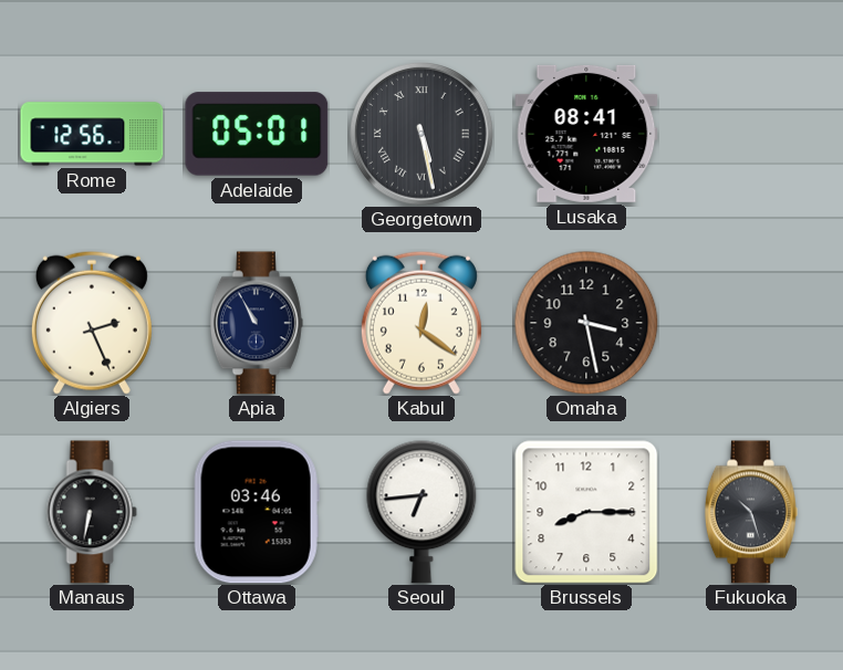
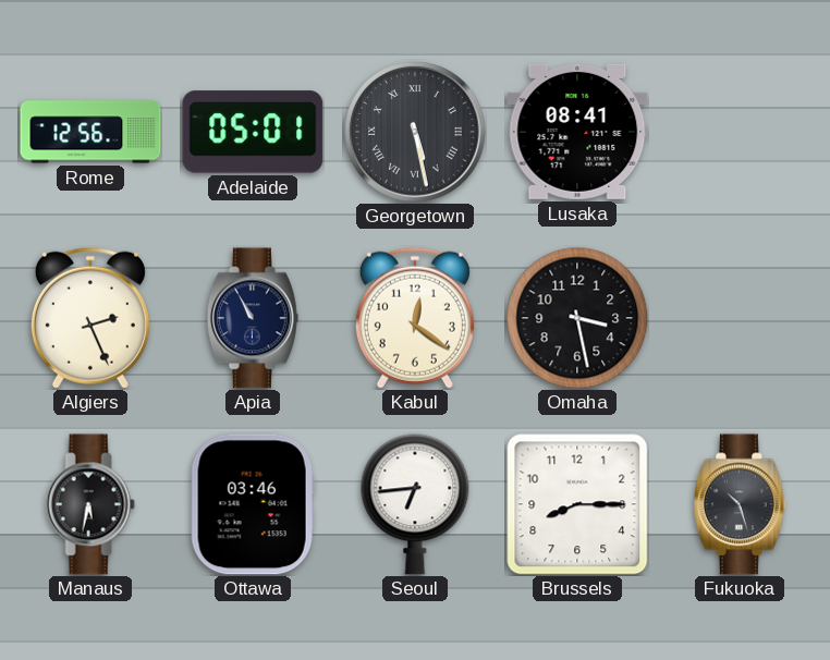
Manaus: 6:32 -> 5:32
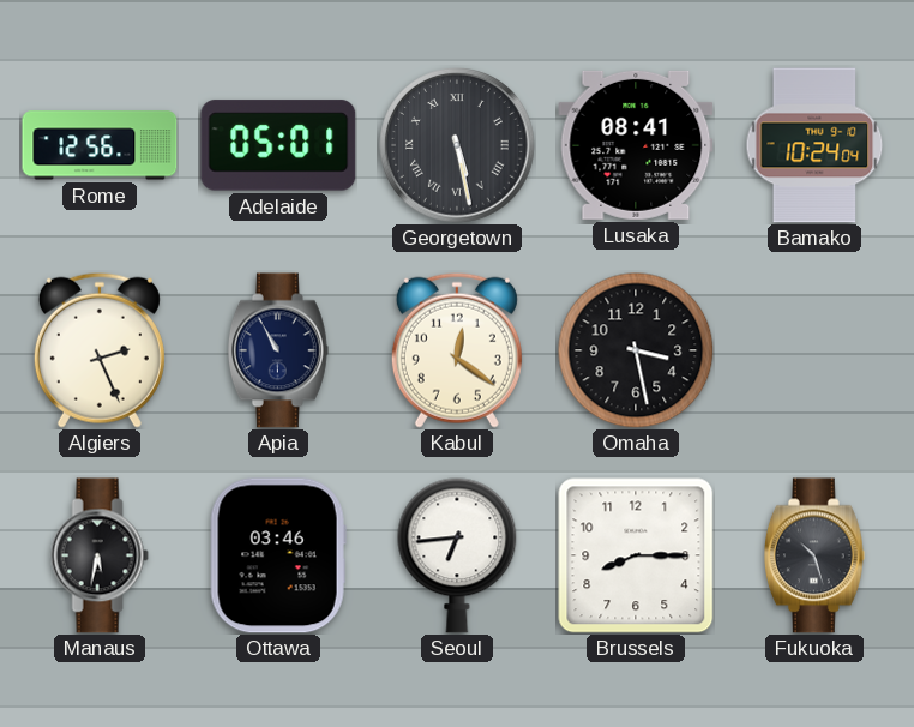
Bamako: none -> 10:24
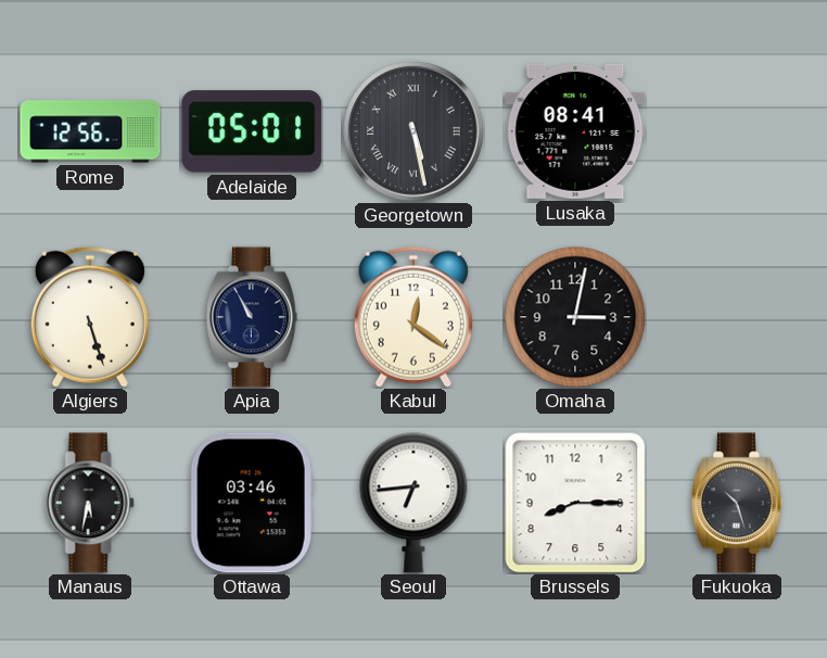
Bamako: 10:24 -> none
Algiers: 2:26 -> 5:27
Omaha: 3:28 -> 3:02
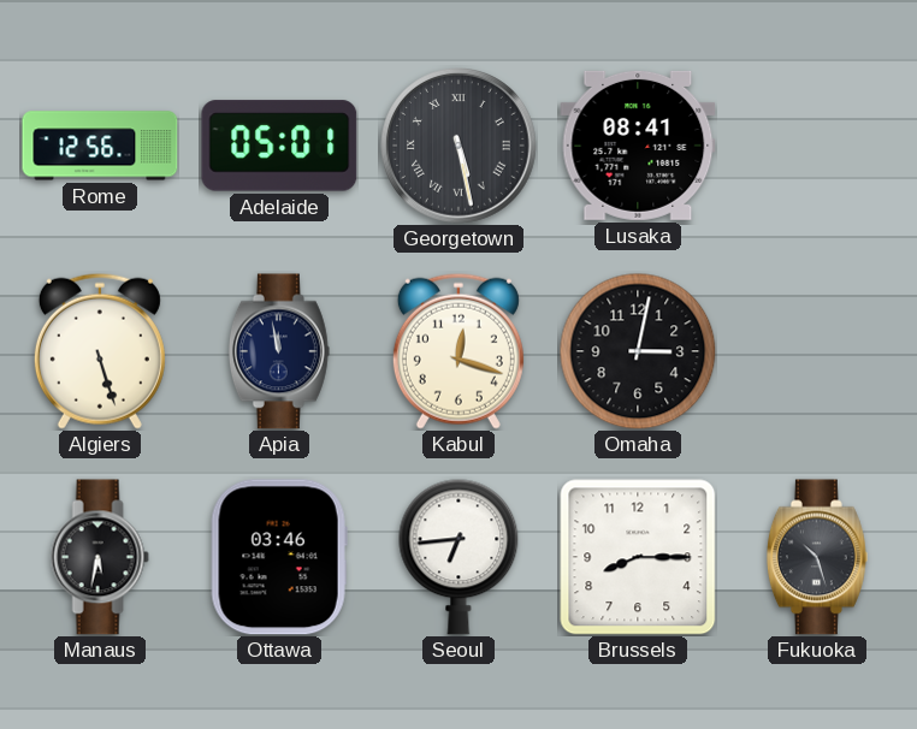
Apia: 10:55 -> 11:58
Kabul: 12:21 -> 12:18
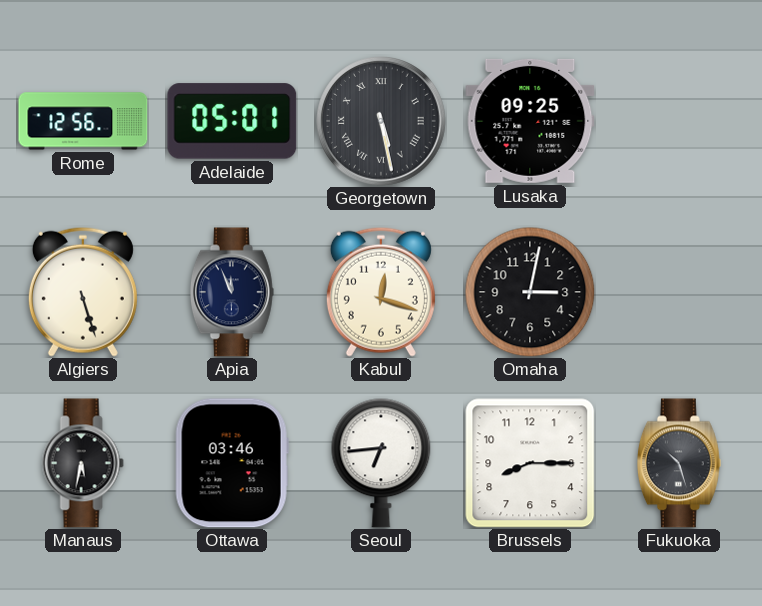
Lusaka: 08:41 -> 09:25
Apia: 11:58 -> 11:56
